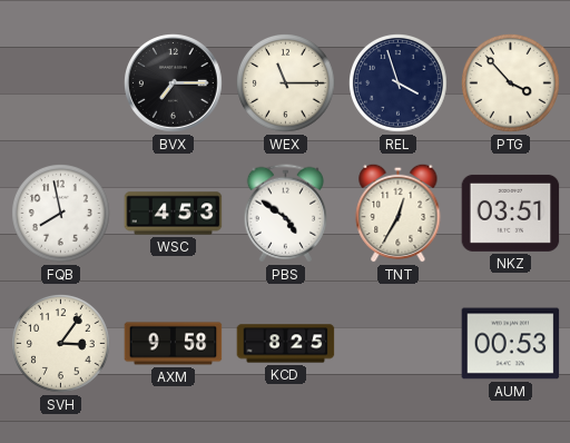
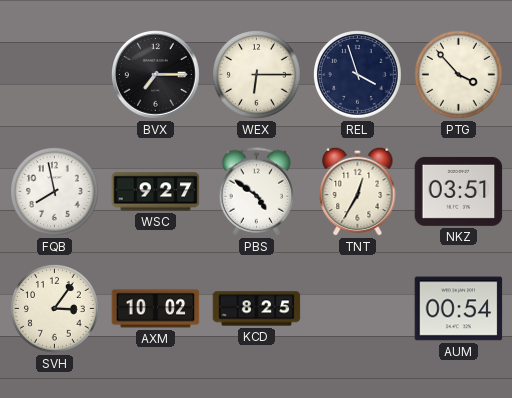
WEX: 11:15 -> 6:15
WSC: 4:53 -> 9:27
AXM: 9:58 -> 10:02
AUM: 00:53 -> 00:54
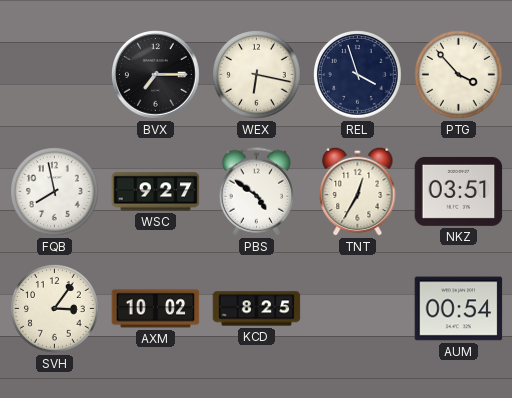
WEX: 6:15 -> 6:17
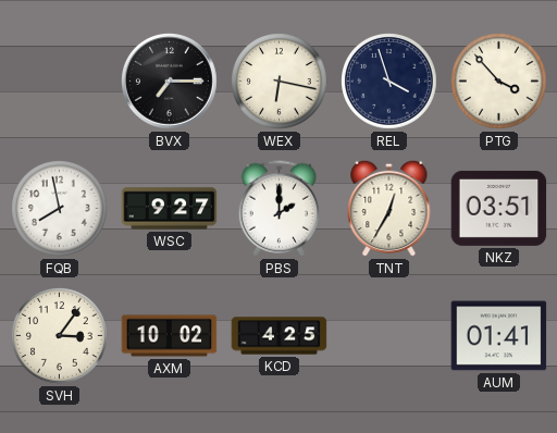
PBS: 4:51 -> 2:00
KCD: 8:25 -> 4:25
AUM: 00:54 -> 01:41
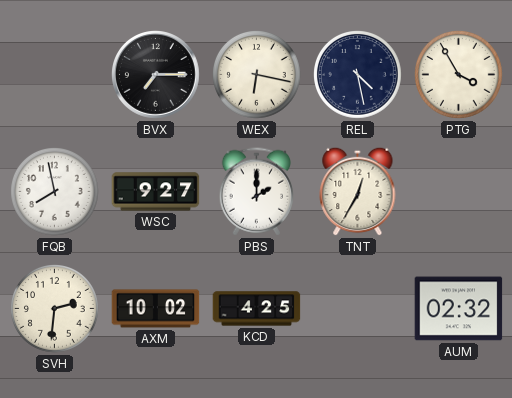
REL: 3:57 -> 4:28
PTG: 3:53 -> 3:55
NKZ: 03:51 -> none
SVH: 3:06 -> 2:31
AUM: 01:41 -> 02:32
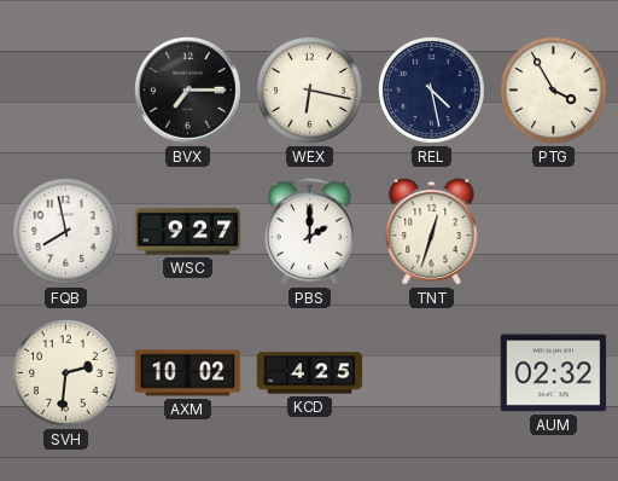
TNT: 12:35 -> 12:33
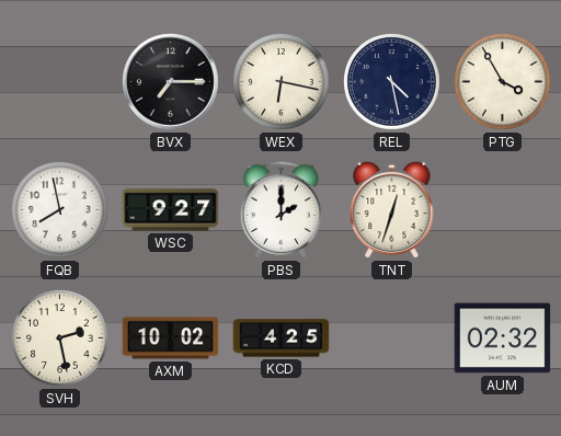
SVH: 2:31 -> 2:28
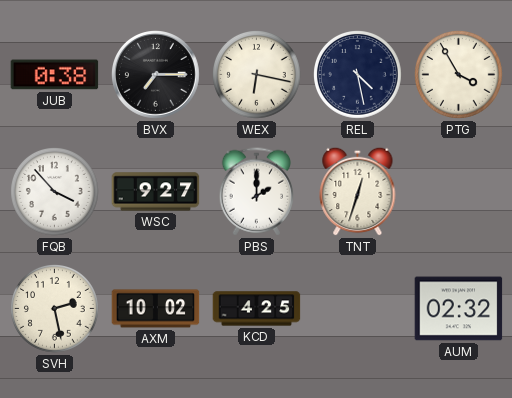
JUB: none -> 0:38
FQB: 7:58 -> 3:53
